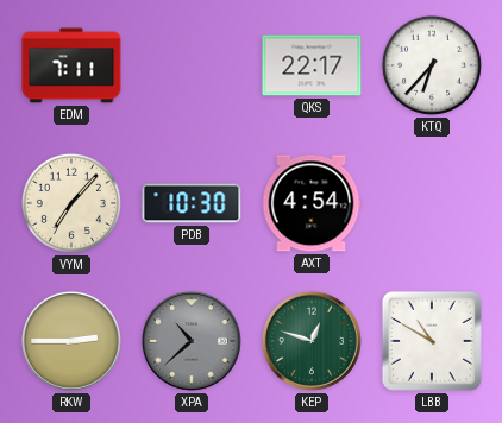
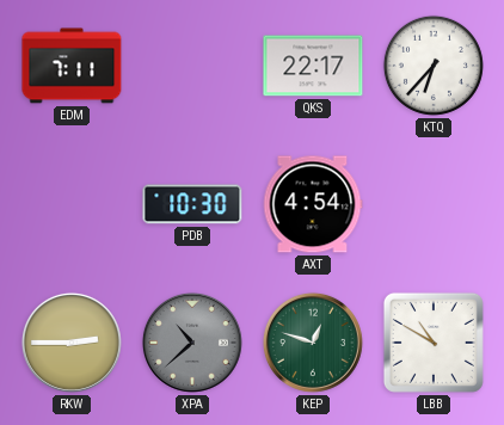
VYM: 7:07 -> none
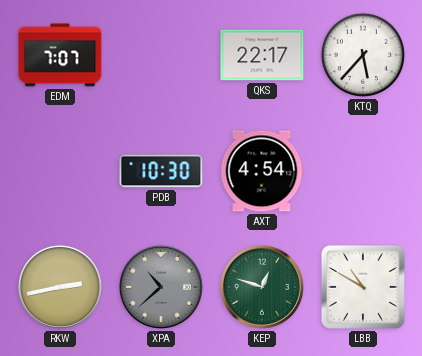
EDM: 7:11 -> 7:07
KTQ: 6:37 -> 5:37
RKW: 2:45 -> 2:43
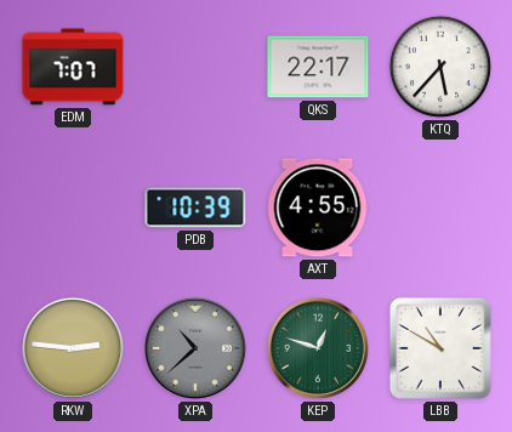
PDB: 10:30 -> 10:39
AXT: 4:54 -> 4:55
RKW: 2:43 -> 2:46
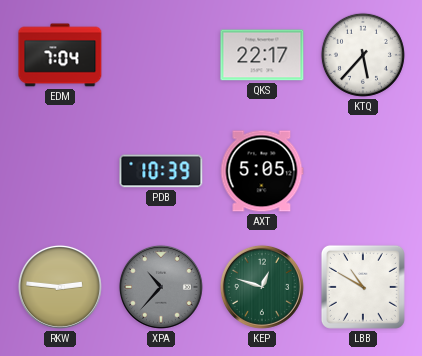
EDM: 7:07 -> 7:04
AXT: 4:55 -> 5:05
XPA: 10:38 -> 10:37
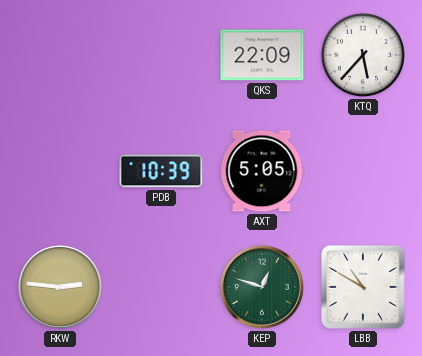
EDM: 7:04 -> none
QKS: 22:17 -> 22:09
XPA: 10:37 -> none
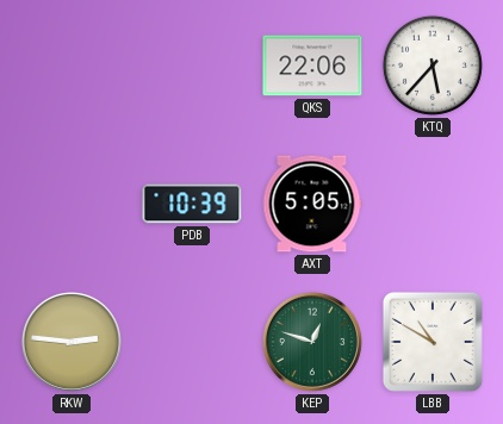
QKS: 22:09 -> 22:06
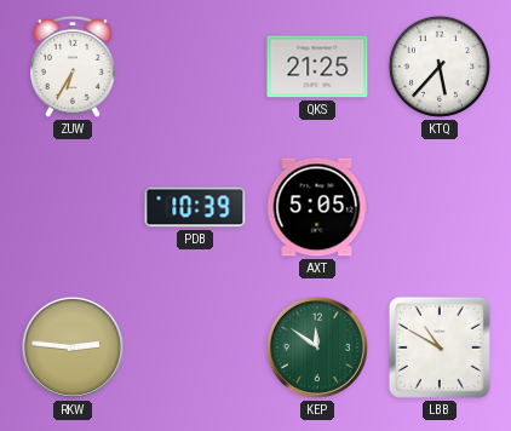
ZUW: none -> 6:35
QKS: 22:06 -> 21:25
KEP: 12:48 -> 11:51
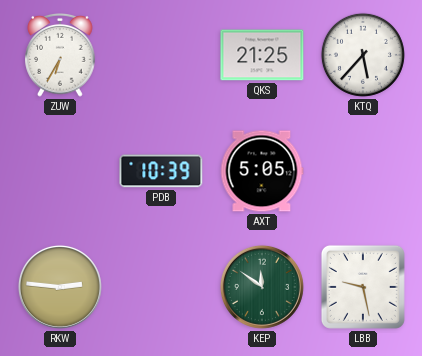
LBB: 10:50 -> 9:28
